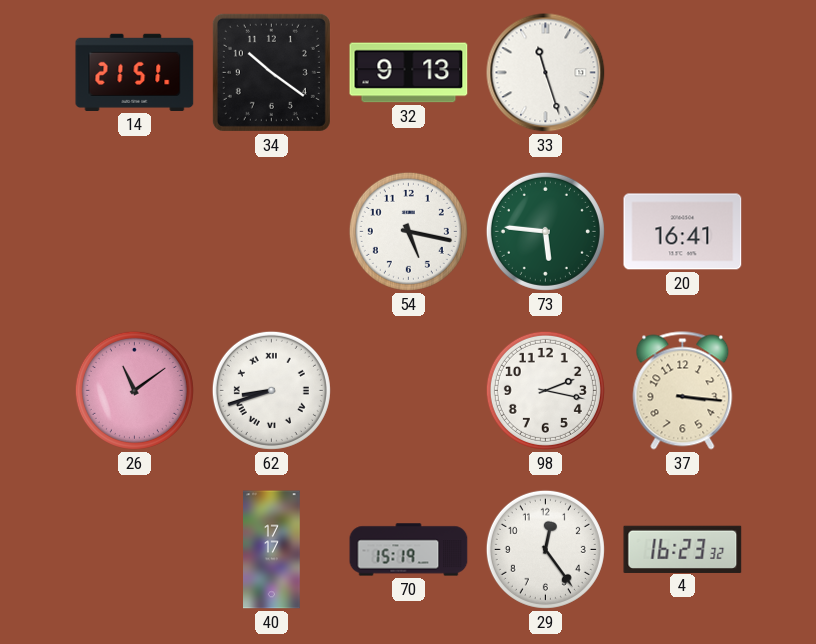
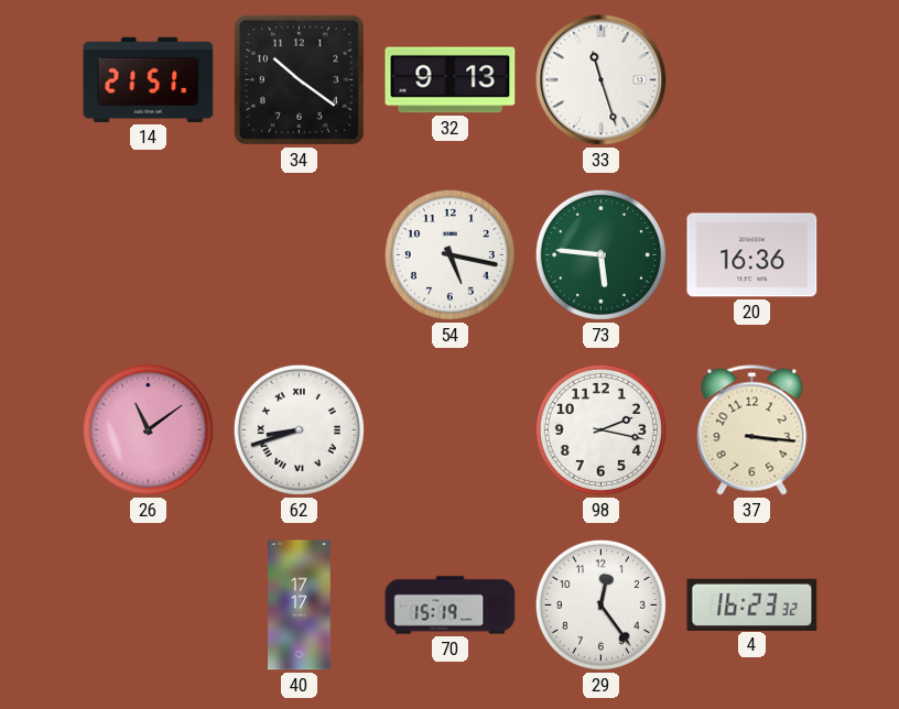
20: 16:41 -> 16:36
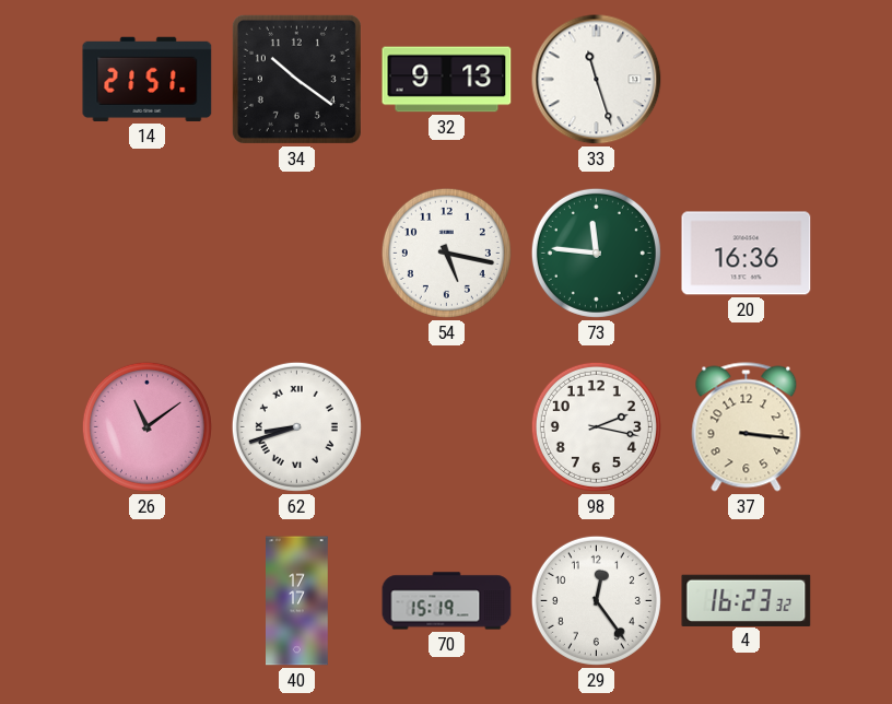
73: 5:46 -> 11:46
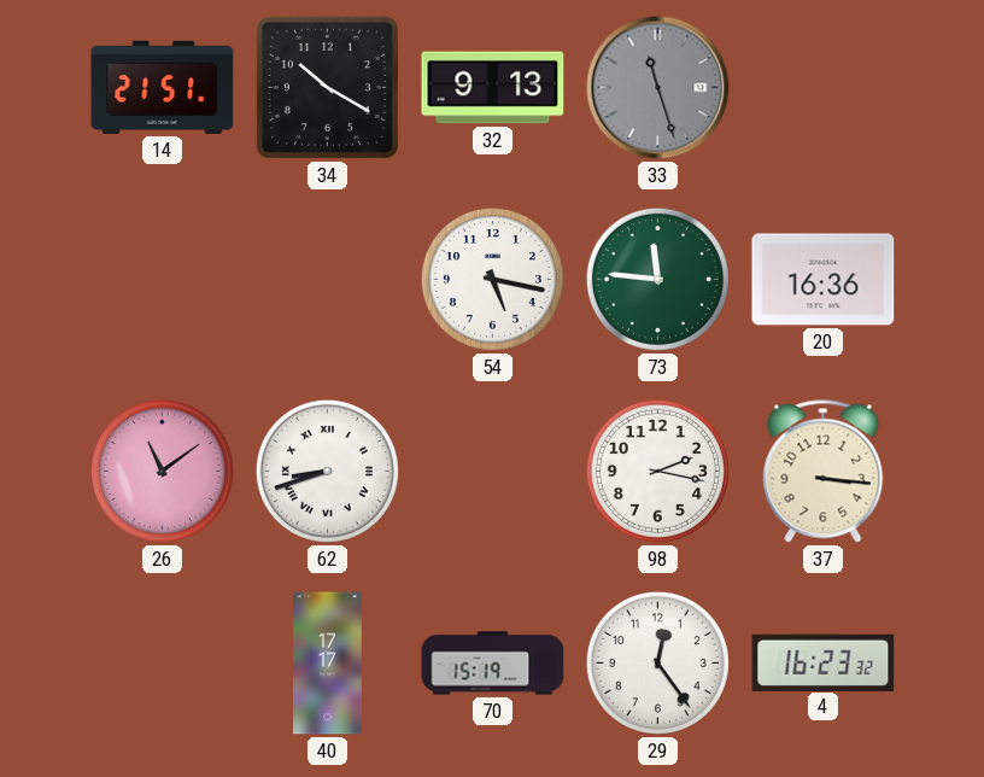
34: 10:21 -> 10:20
33 dial: white -> grey
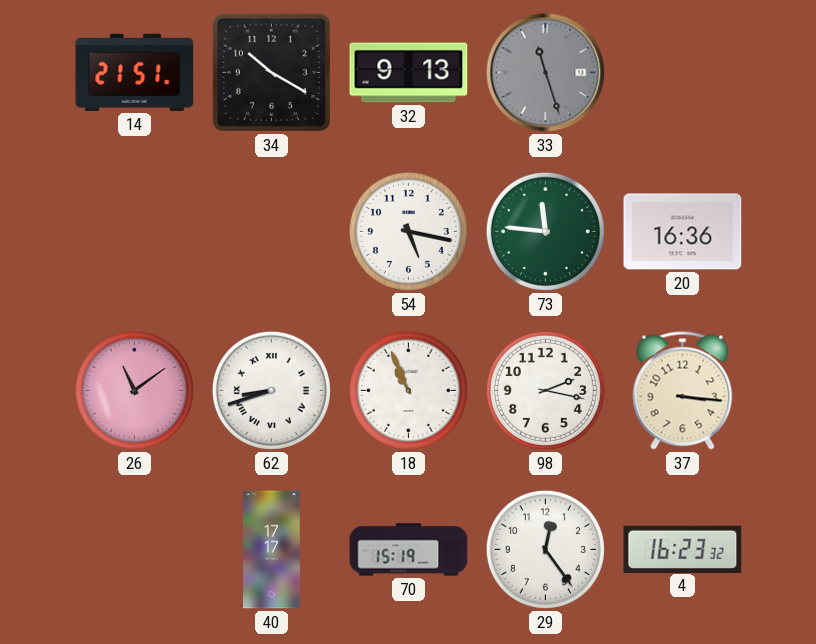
18: none -> 10:56
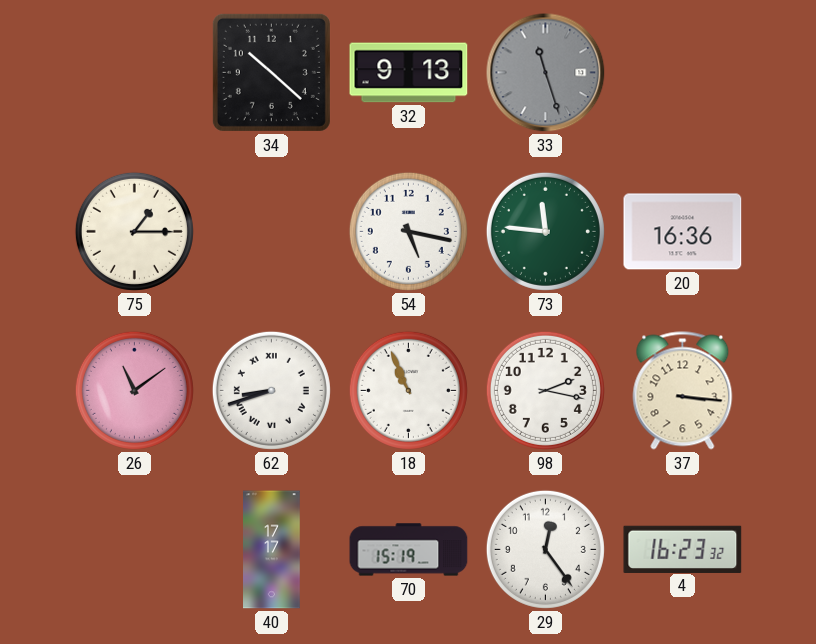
14: 21:51 -> none
34: 10:20 -> 10:22
75: none -> 1:15
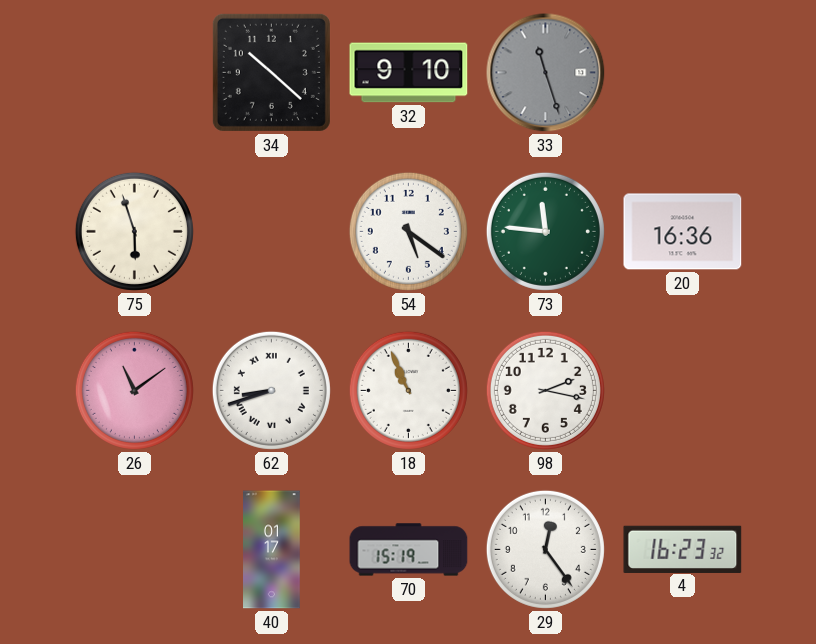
32: 9:13 -> 9:10
75: 1:15 -> 5:57
54: 5:17 -> 5:21
37: 3:16 -> none
40: 17:17 -> 01:17
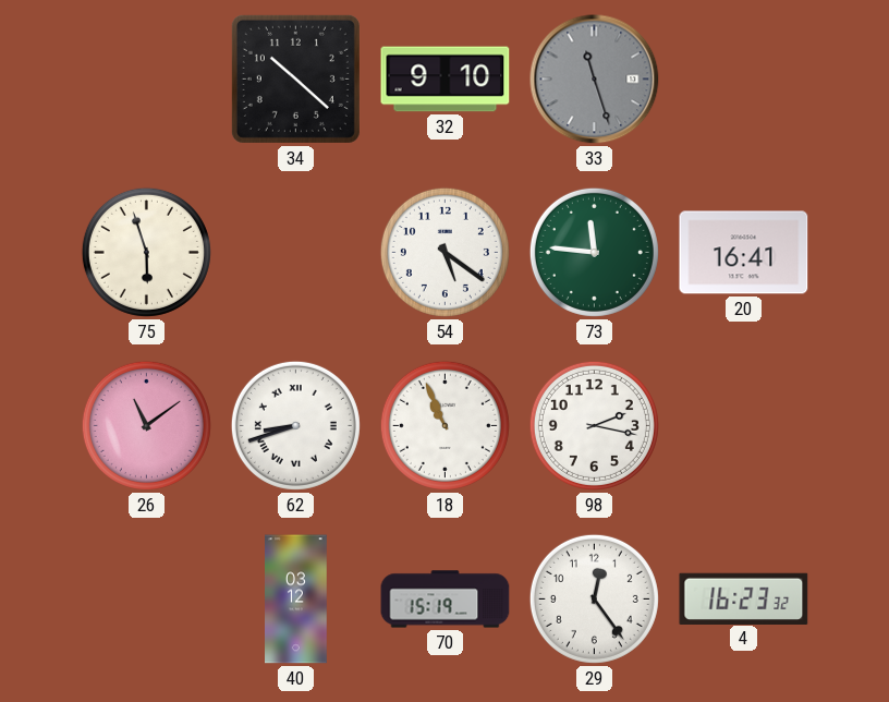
20: 16:36 -> 16:41
40: 01:17 -> 03:12
